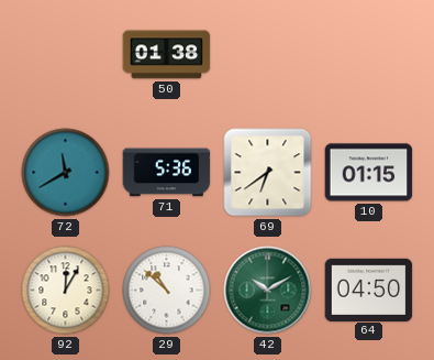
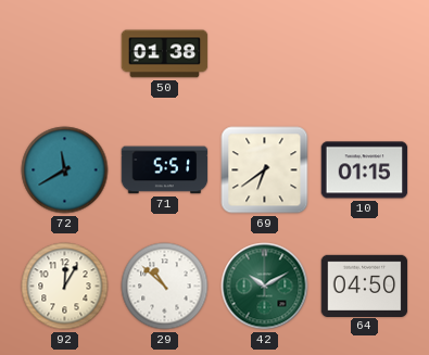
71: 5:36 -> 5:51
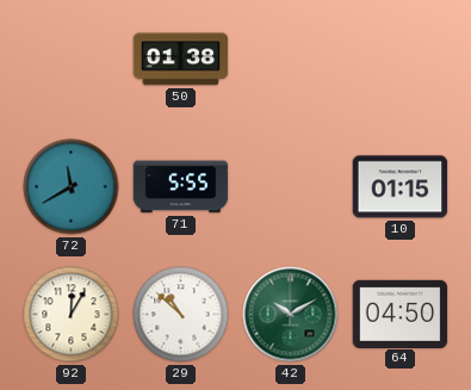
71: 5:51 -> 5:55
69: 6:39 -> none
